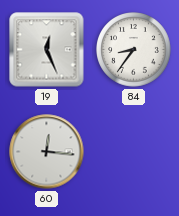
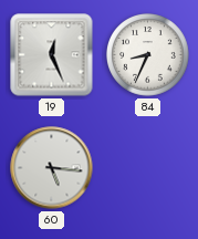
84: 8:36 -> 8:34
60: 12:16 -> 5:16
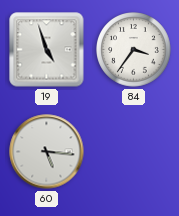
19: 12:26 -> 4:57
84: 8:34 -> 3:36
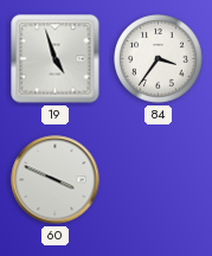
60: 5:16 -> 3:49
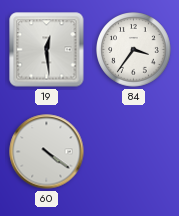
19: 4:57 -> 12:29
60: 3:49 -> 4:21
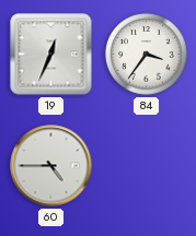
19: 12:29 -> 12:34
60: 4:21 -> 4:45
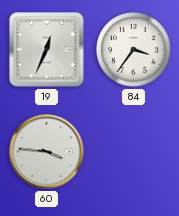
60: 4:45 -> 3:46
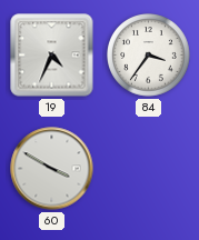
19: 12:34 -> 4:34
60: 3:46 -> 3:50
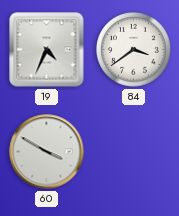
84: 3:36 -> 3:39
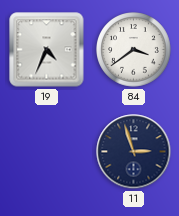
60: 3:50 -> none
11: none -> 2:57
